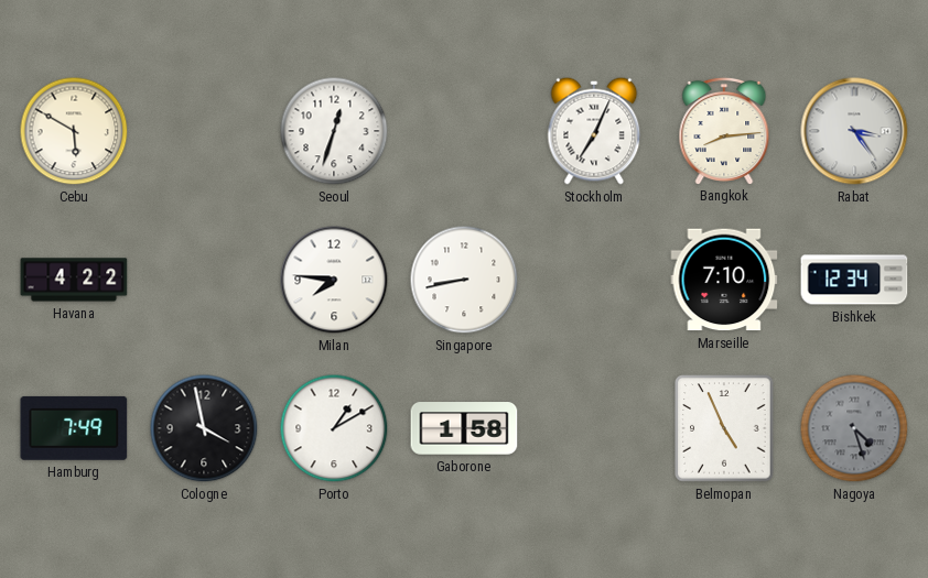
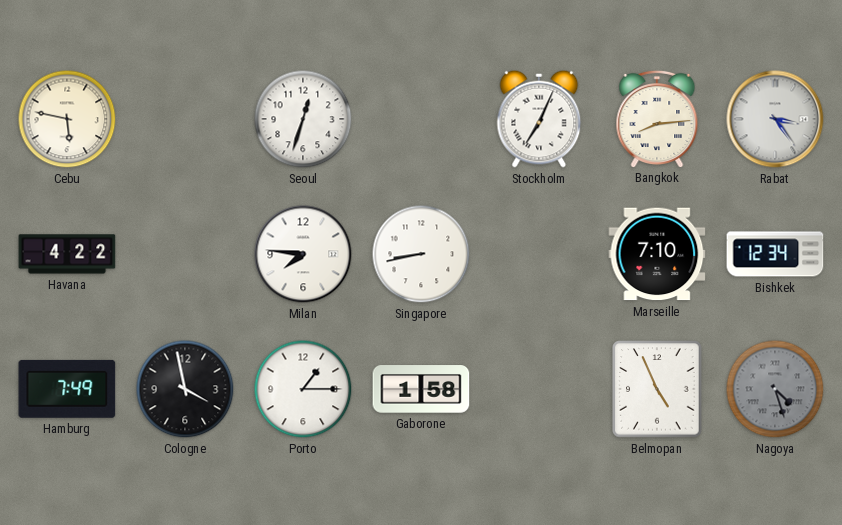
Cebu: 5:50 -> 5:47
Porto: 1:10 -> 1:15
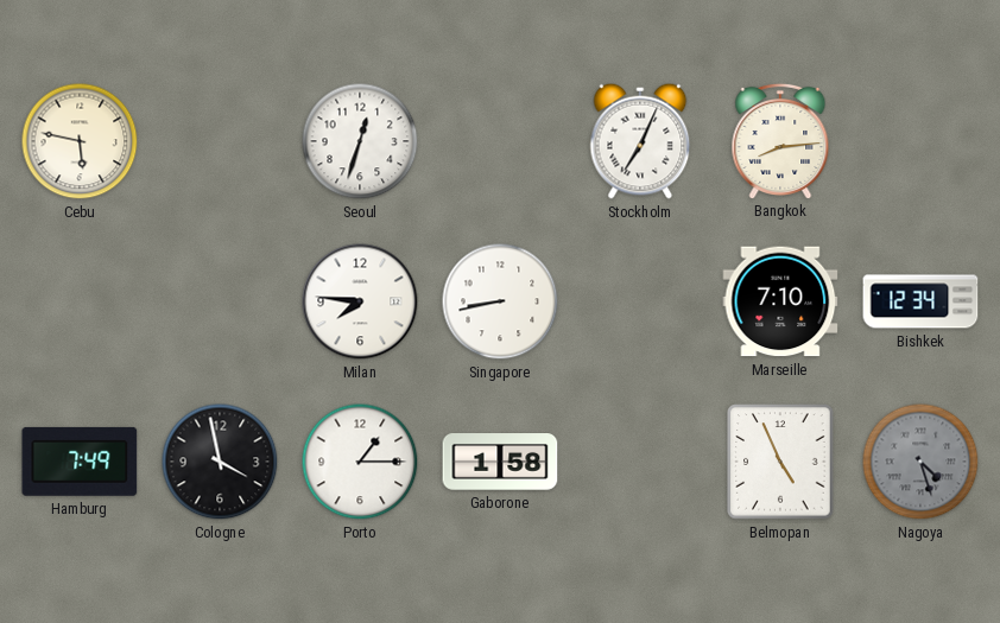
Rabat: 3:24 -> none
Havana: 4:22 -> none
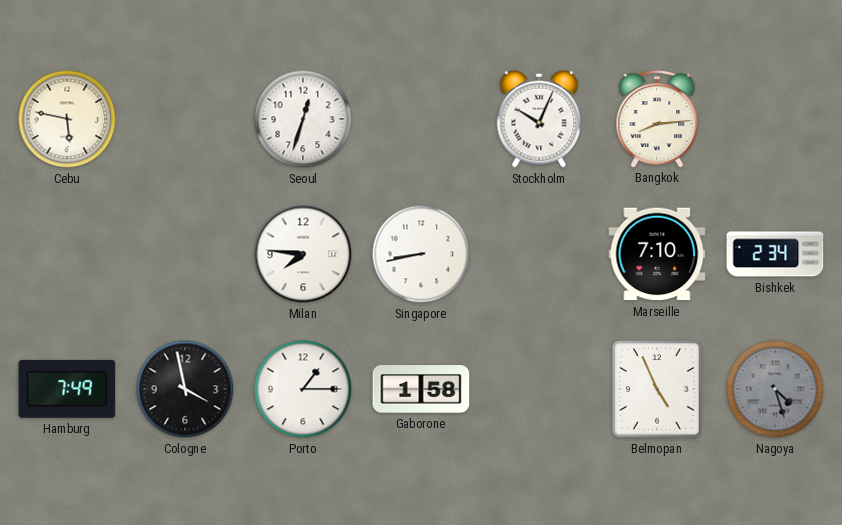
Stockholm: 7:04 -> 10:04
Bishkek: 12:34 -> 2:34
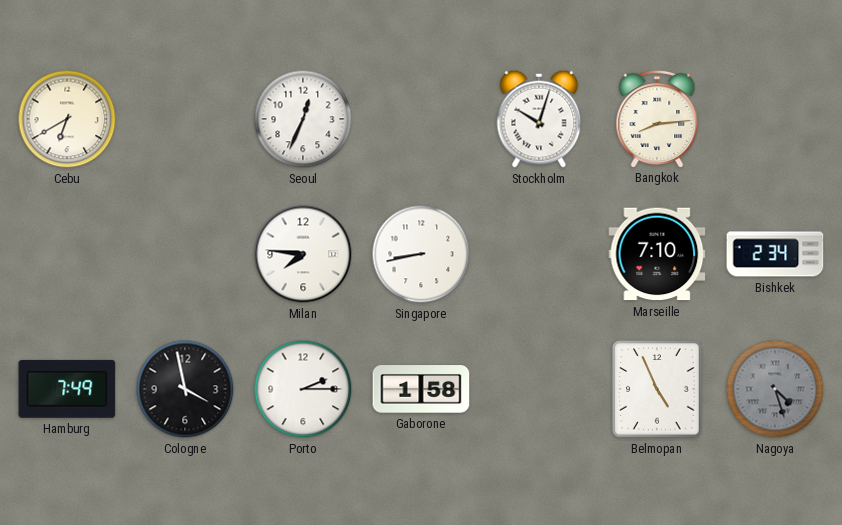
Cebu: 5:47 -> 6:40
Seoul: 12:33 -> 12:34
Stockholm: 10:04 -> 10:03
Porto: 1:15 -> 2:15
